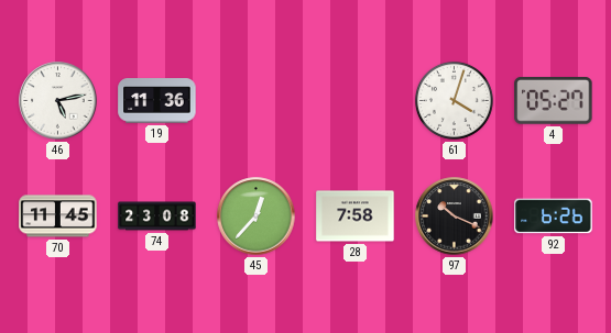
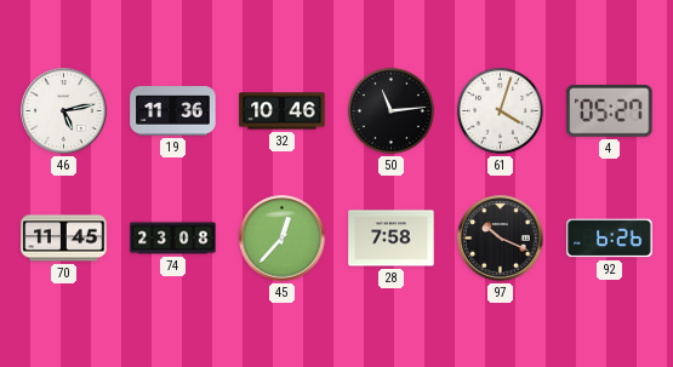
32: none -> 10:46
50: none -> 11:14
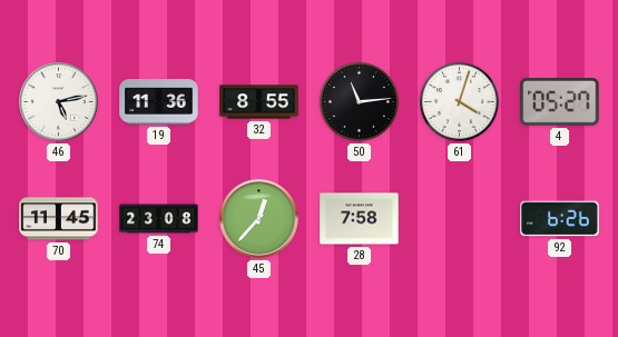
32: 10:46 -> 8:55
97: 10:19 -> none
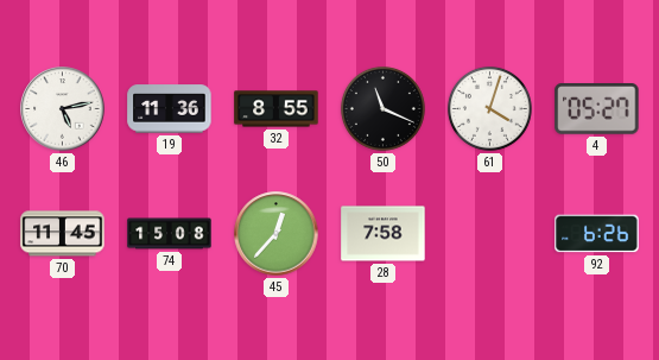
50: 11:14 -> 11:19
74: 23:08 -> 15:08
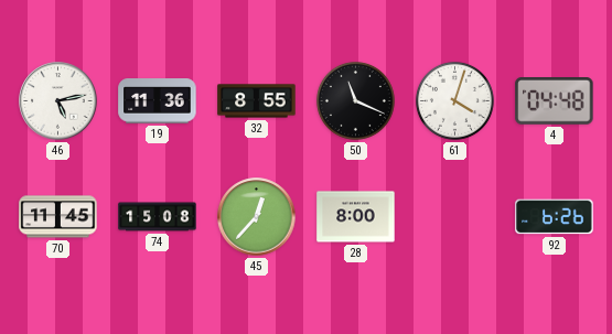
4: 05:27 -> 04:48
28: 7:58 -> 8:00
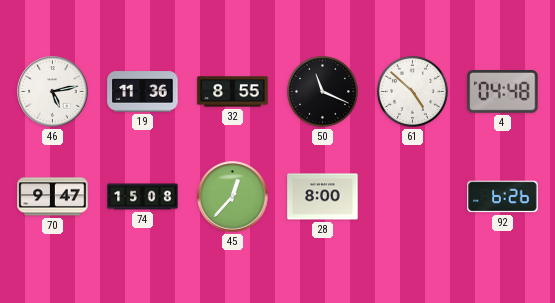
61: 4:03 -> 4:52
70: 11:45 -> 9:47
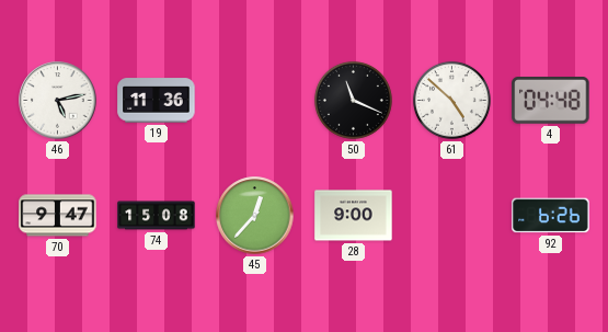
32: 8:55 -> none
28: 8:00 -> 9:00
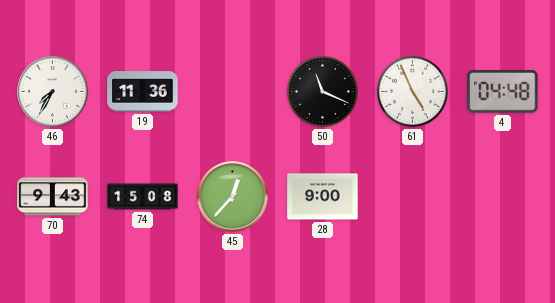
46: 5:13 -> 7:35
61: 4:52 -> 4:56
70: 9:47 -> 9:43
92: 6:26 -> none
